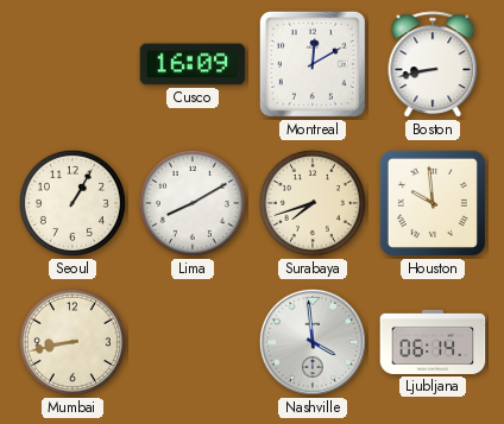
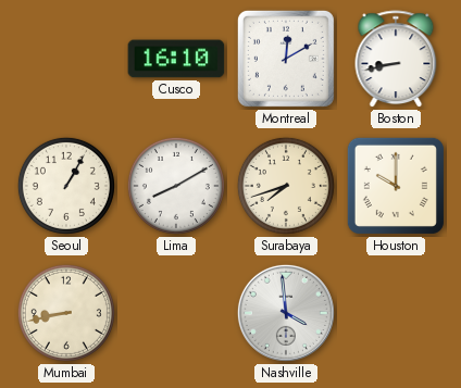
Cusco: 16:09 -> 16:10
Houston: 9:59 -> 10:00
Ljubljana: 06:14 -> none
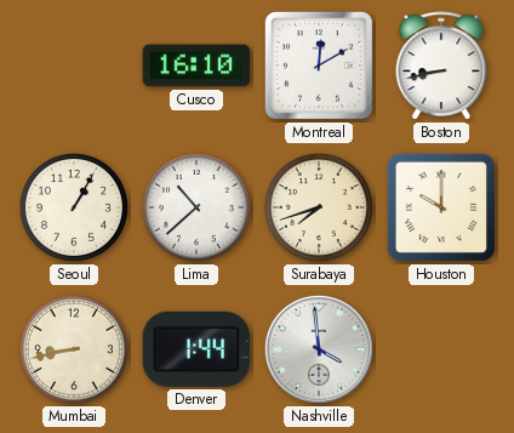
Lima: 8:10 -> 10:38
Denver: none -> 1:44
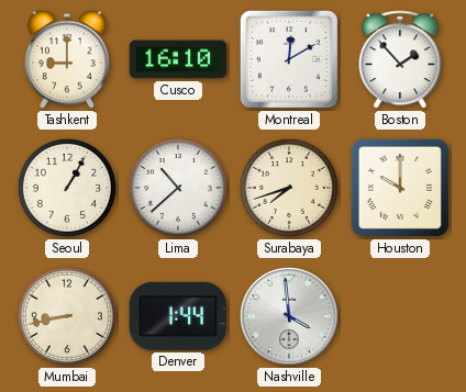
Tashkent: none -> 9:00
Boston: 8:43 -> 1:53
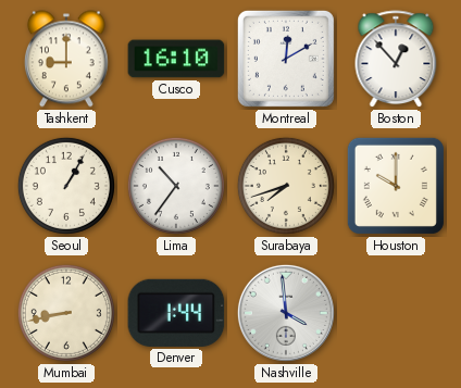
Boston: 1:53 -> 12:53
Lima: 10:38 -> 10:36
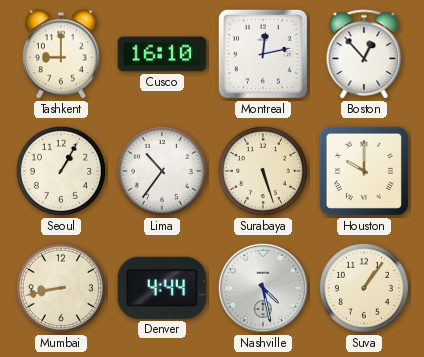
Montreal: 12:10 -> 12:13
Surabaya: 7:42 -> 5:27
Denver: 1:44 -> 4:44
Nashville: 3:59 -> 4:28
Suva: none -> 1:06
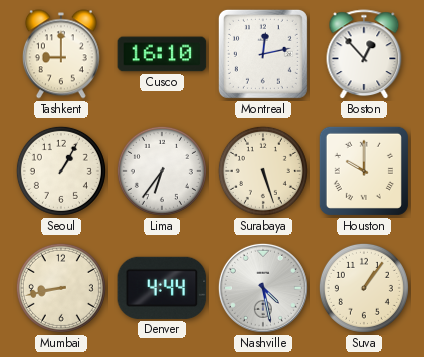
Lima: 10:36 -> 6:36
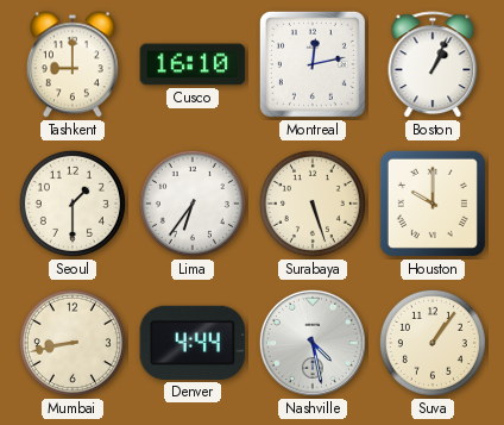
Boston: 12:53 -> 1:04
Seoul: 1:05 -> 1:30
